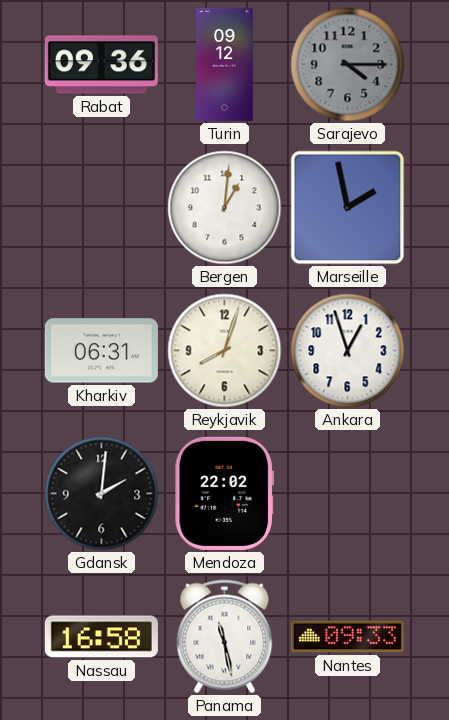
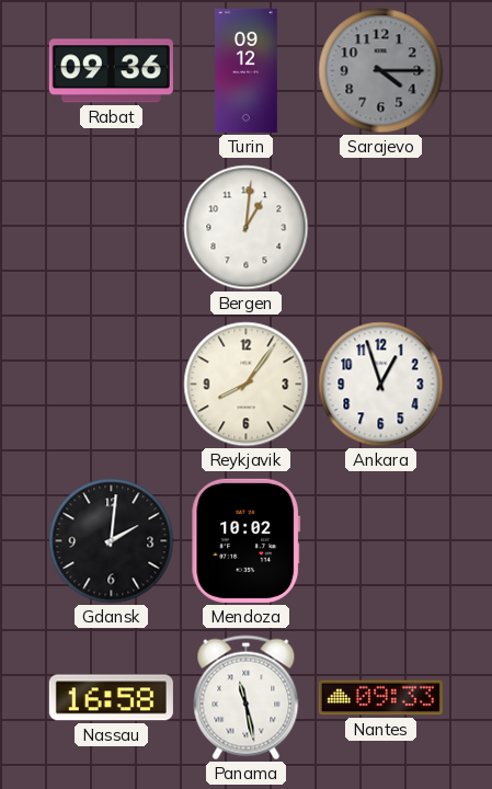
Marseille: 1:58 -> none
Kharkiv: 06:31 -> none
Reykjavik: 8:03 -> 8:06
Mendoza: 22:02 -> 10:02
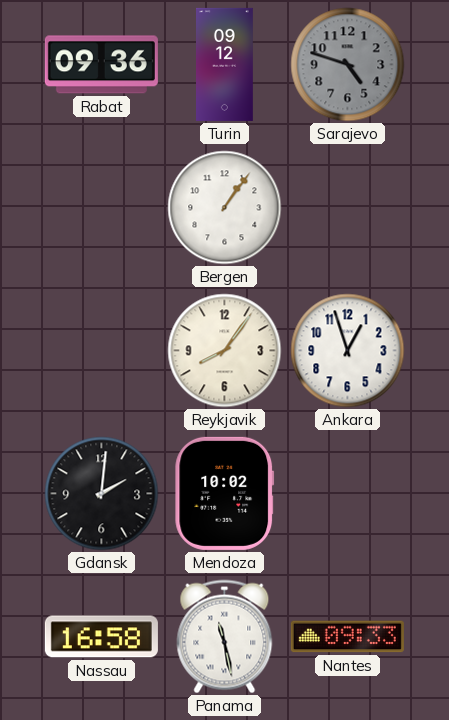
Sarajevo: 4:15 -> 4:48
Bergen: 1:01 -> 1:06
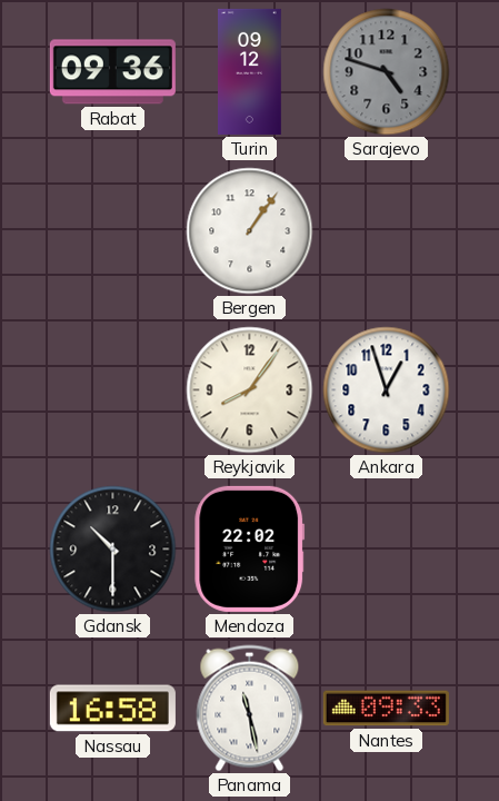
Gdansk: 2:01 -> 10:30
Mendoza: 10:02 -> 22:02
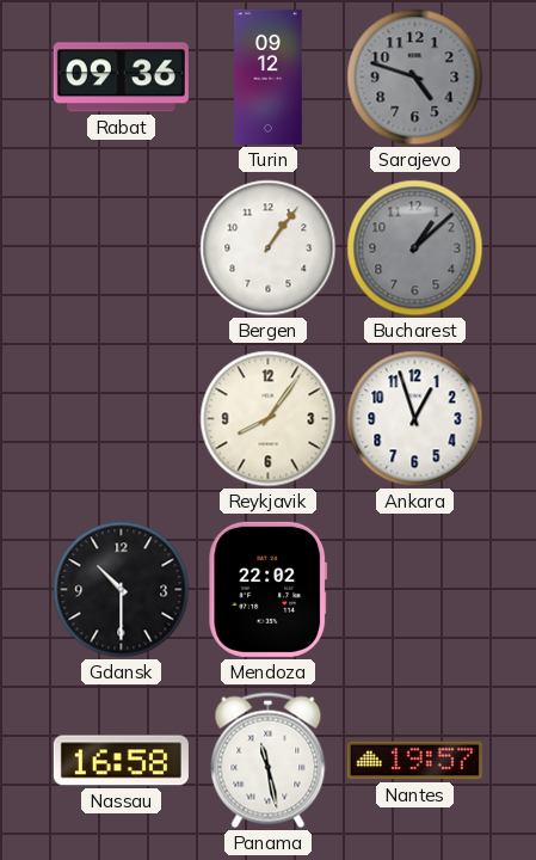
Bucharest: none -> 1:08
Nantes: 09:33 -> 19:57
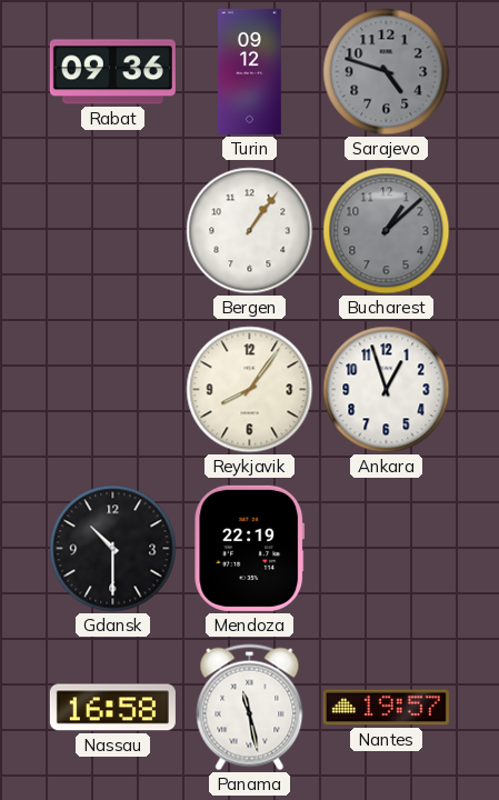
Mendoza: 22:02 -> 22:19
